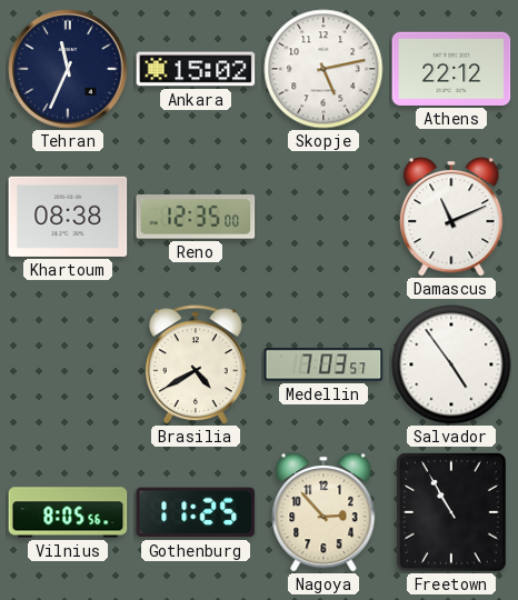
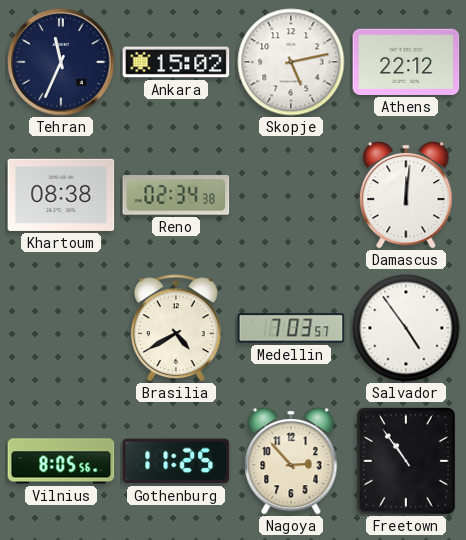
Reno: 12:35 -> 02:34
Damascus: 11:11 -> 12:01
Freetown: 10:55 -> 10:54
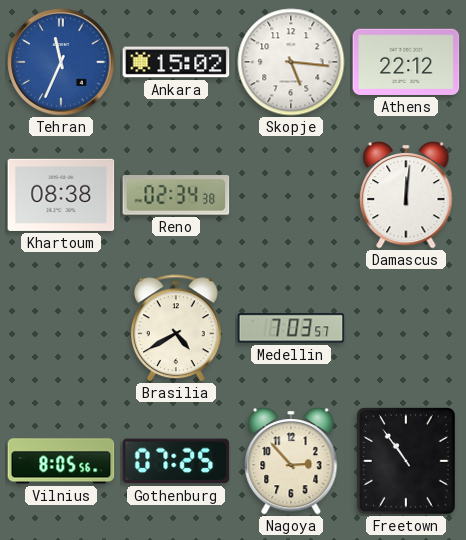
Tehran dial: navy -> blue
Skopje: 5:13 -> 5:16
Salvador: 4:54 -> none
Gothenburg: 11:25 -> 07:25
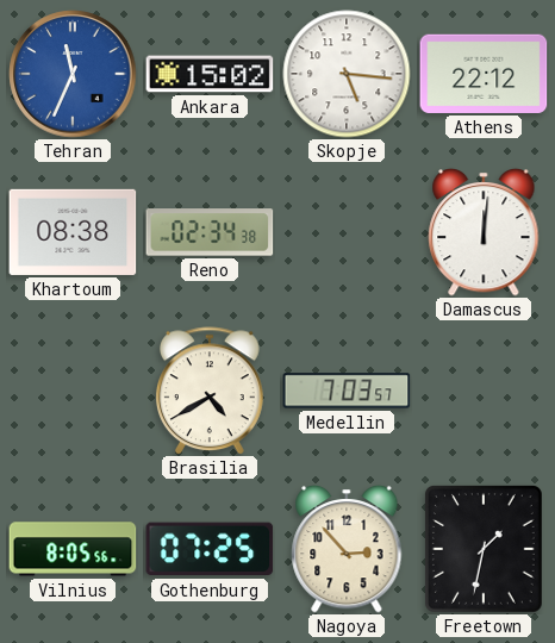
Freetown: 10:54 -> 1:32
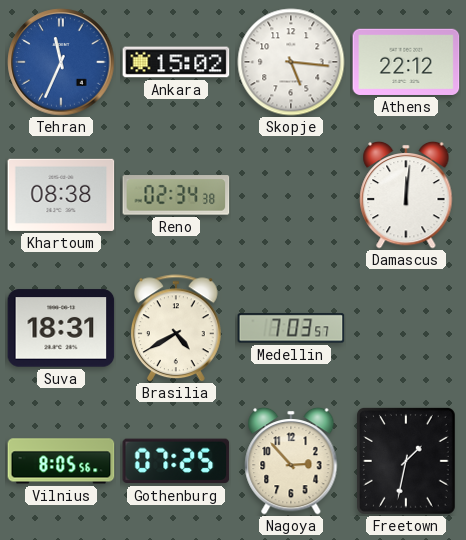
Suva: none -> 18:31
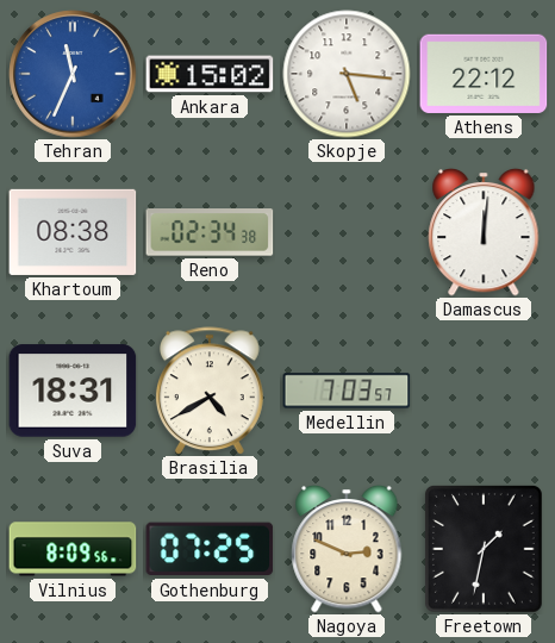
Vilnius: 8:05 -> 8:09
Nagoya: 2:53 -> 2:49
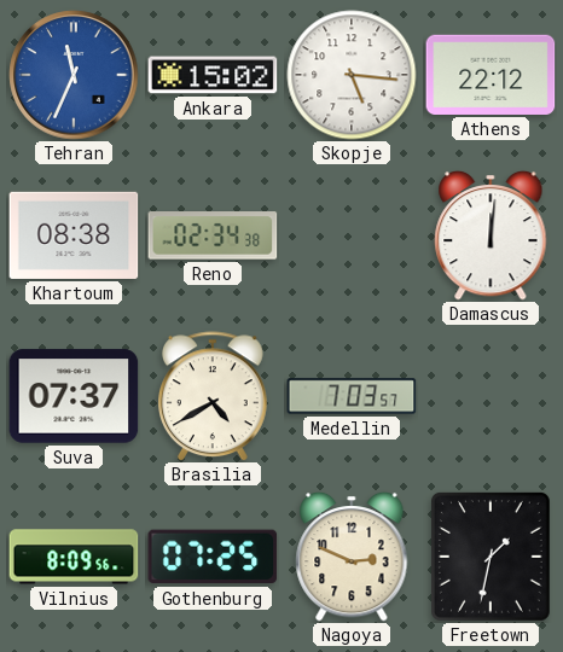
Suva: 18:31 -> 07:37
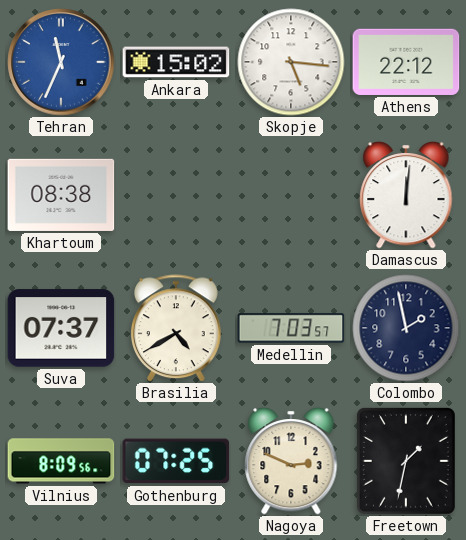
Reno: 02:34 -> none
Colombo: none -> 1:58
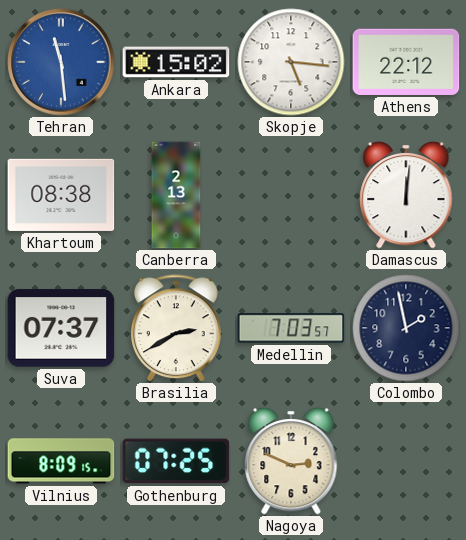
Tehran: 11:34 -> 11:29
Canberra: none -> 2:13
Brasilia: 4:40 -> 2:40
Vilnius: 8:09:56 -> 8:09:15
Freetown: 1:32 -> none
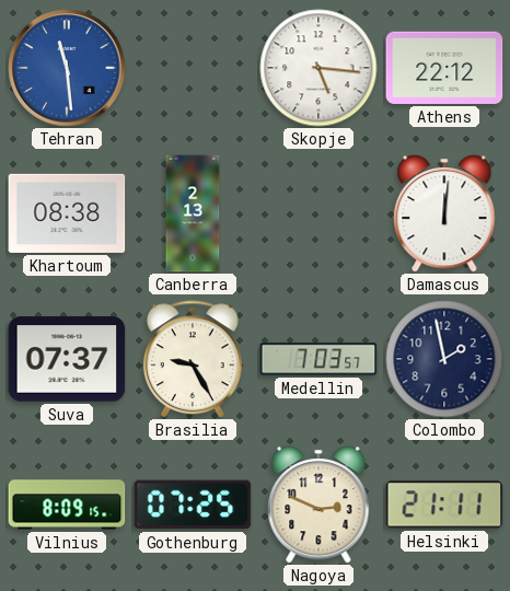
Ankara: 15:02 -> none
Brasilia: 2:40 -> 9:25
Helsinki: none -> 21:11
